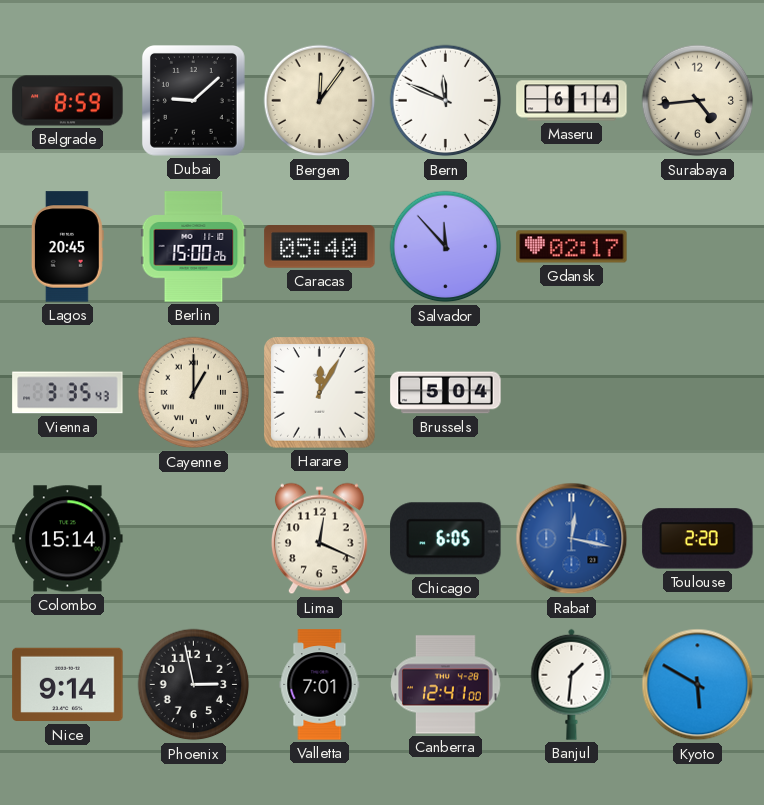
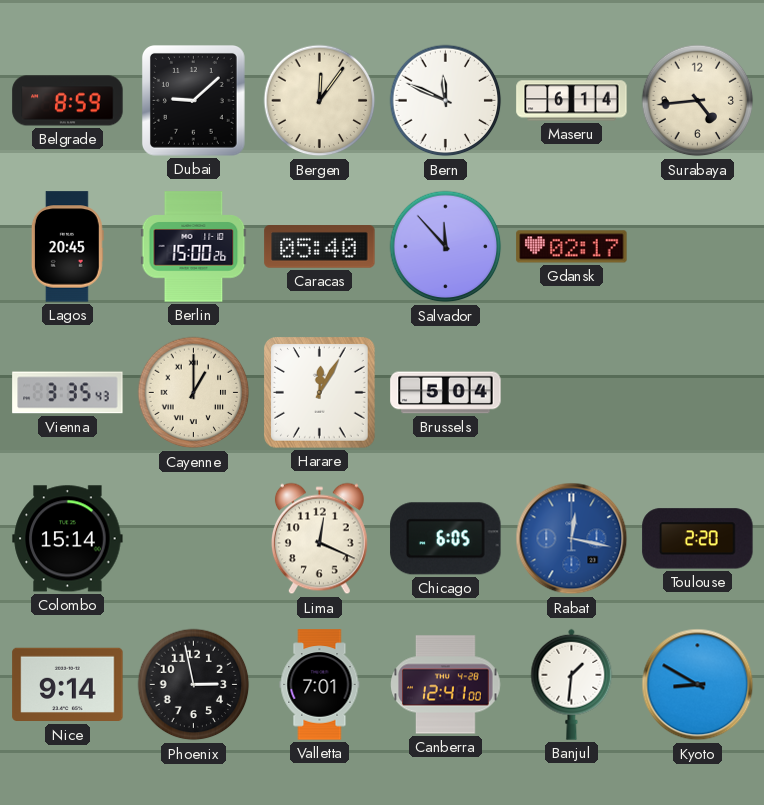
Kyoto: 5:50 -> 8:50
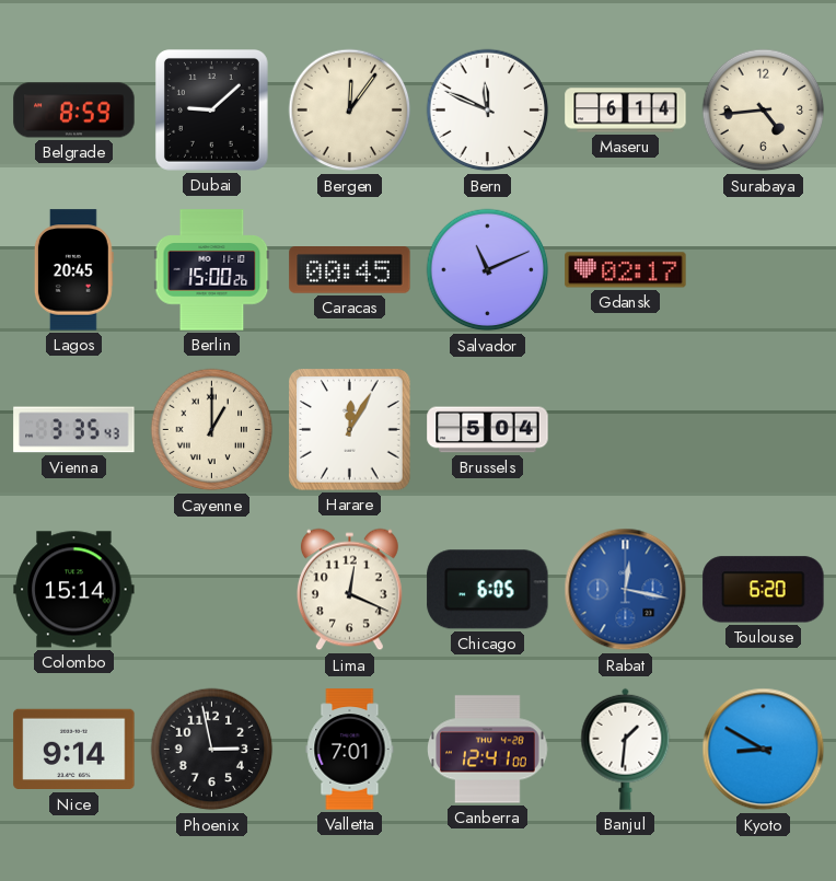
Caracas: 05:40 -> 00:45
Salvador: 11:53 -> 11:11
Toulouse: 2:20 -> 6:20
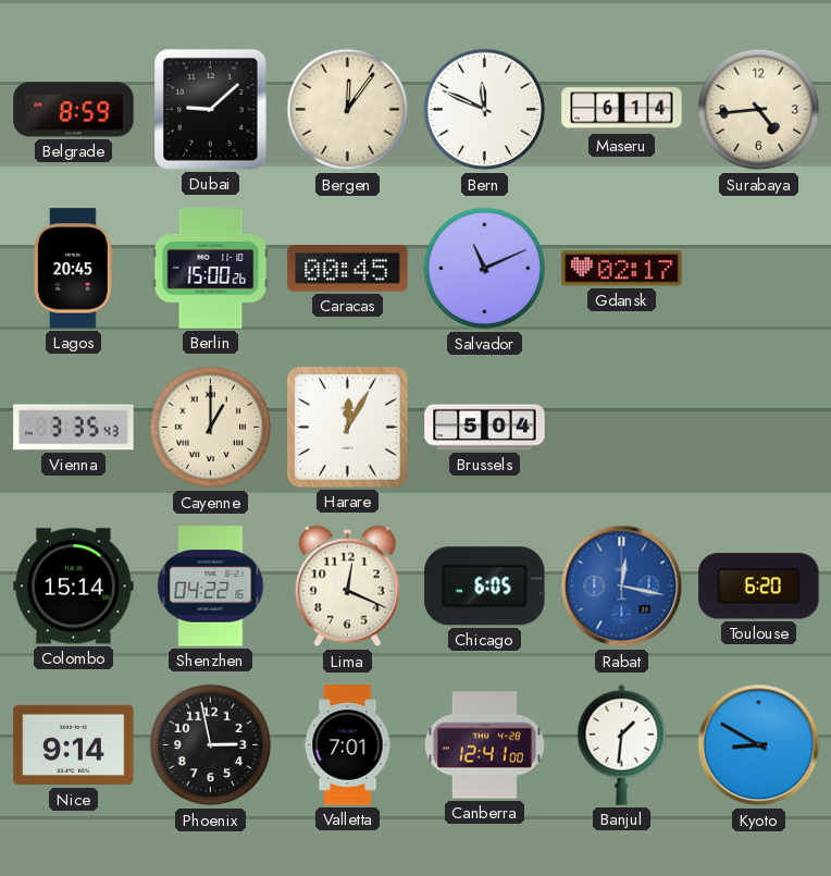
Shenzhen: none -> 04:22
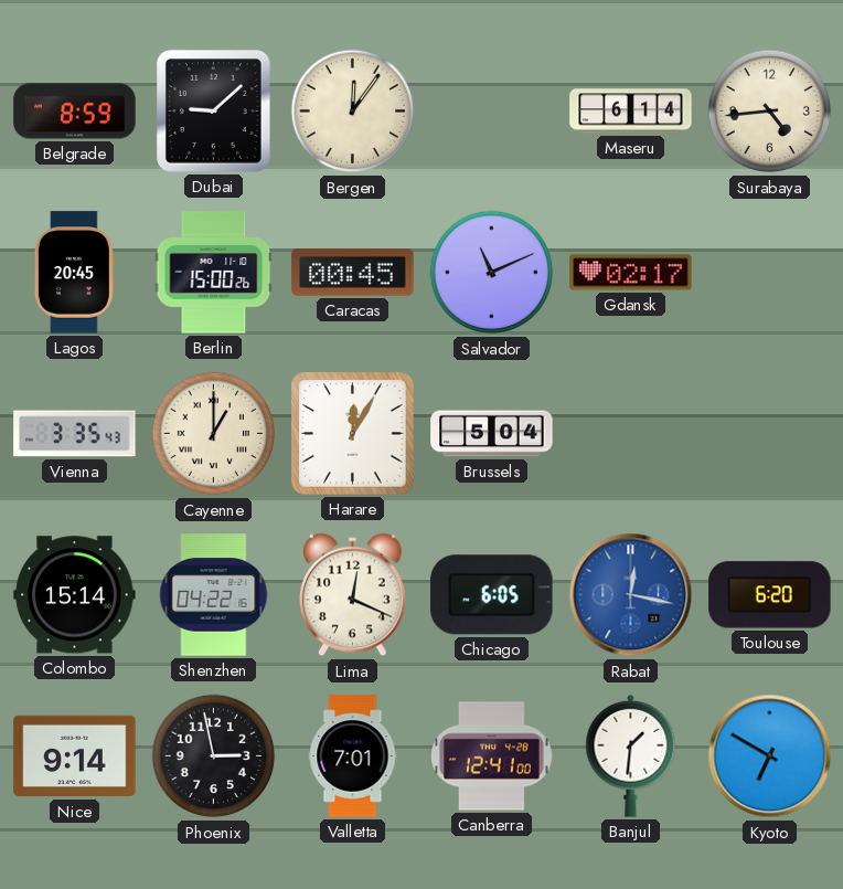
Bern: 11:49 -> none
Kyoto: 8:50 -> 6:50
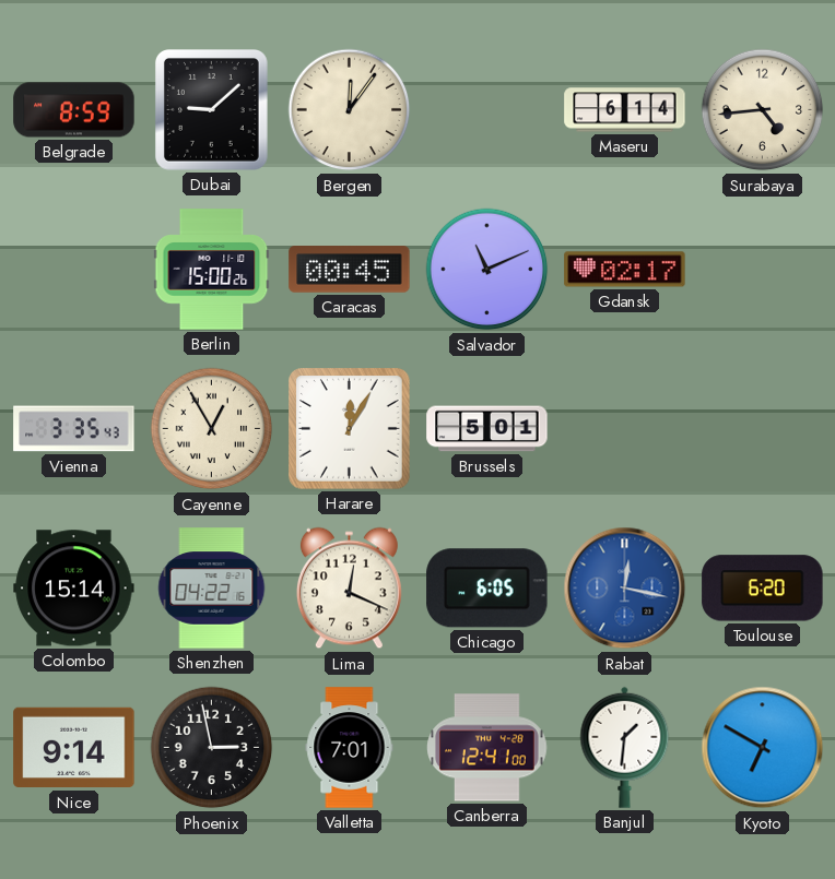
Lagos: 20:45 -> none
Cayenne: 1:00 -> 12:55
Brussels: 5:04 -> 5:01
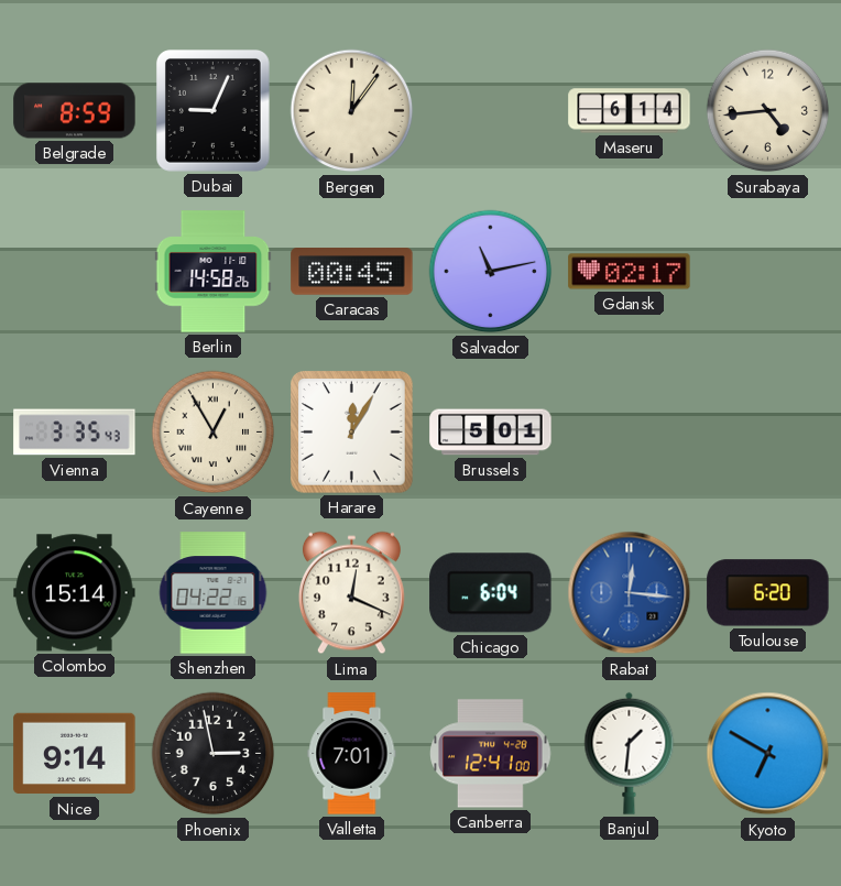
Dubai: 9:08 -> 9:04
Berlin: 15:00 -> 14:58
Salvador: 11:11 -> 11:13
Chicago: 6:05 -> 6:04
Rabat: 12:17 -> 12:16
